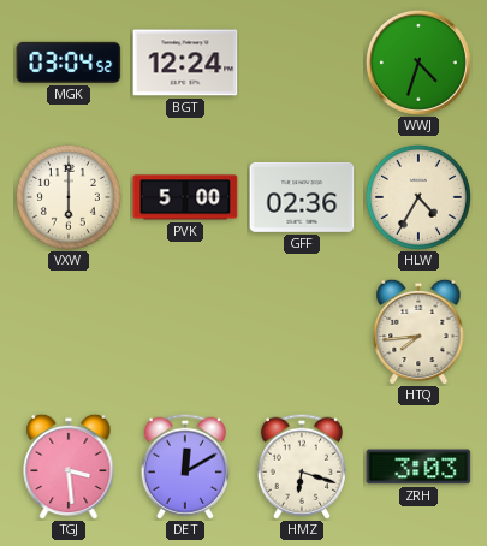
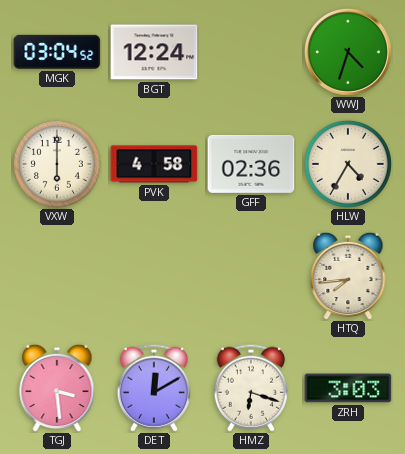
PVK: 5:00 -> 4:58
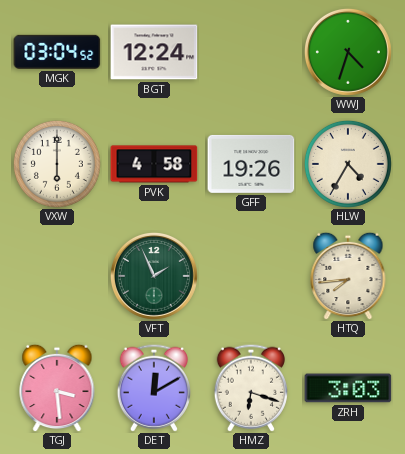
GFF: 02:36 -> 19:26
VFT: none -> 1:56
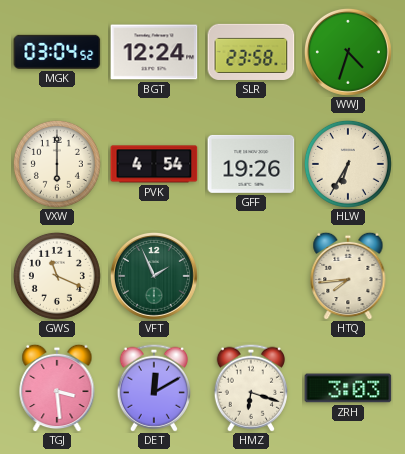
SLR: none -> 23:58
PVK: 4:58 -> 4:54
HLW: 4:35 -> 6:35
GWS: none -> 11:19
